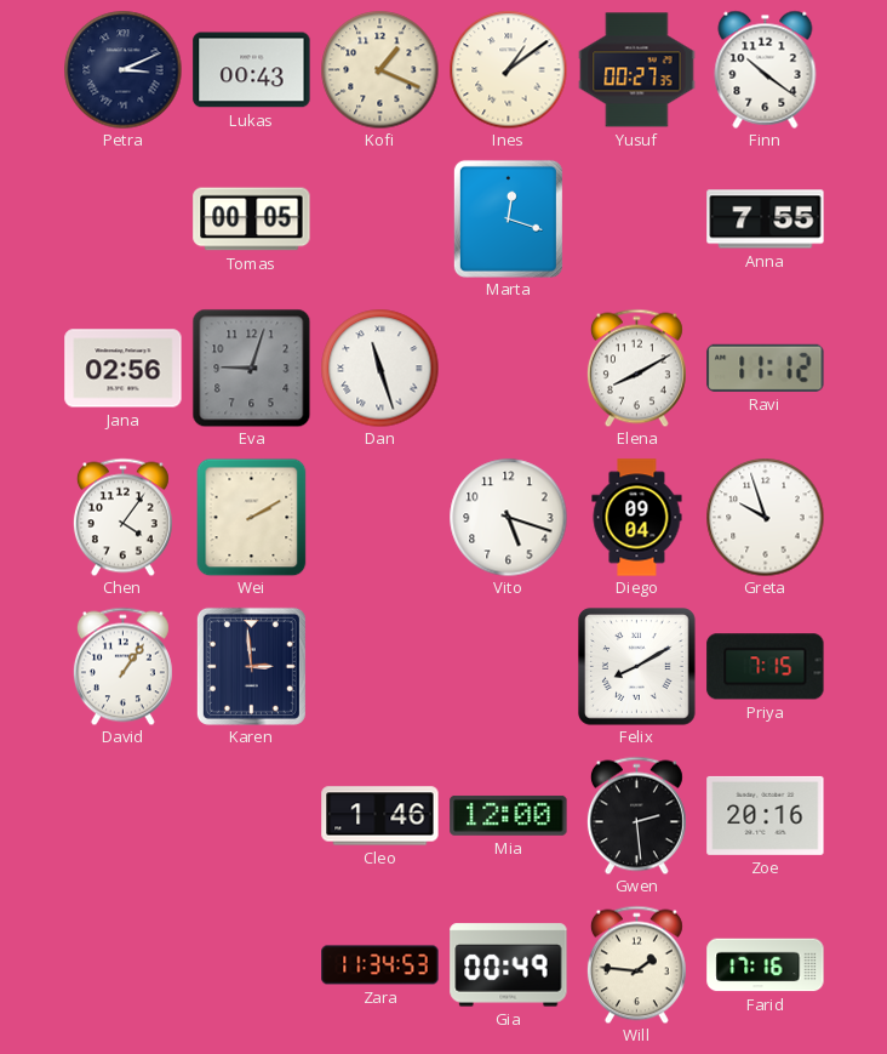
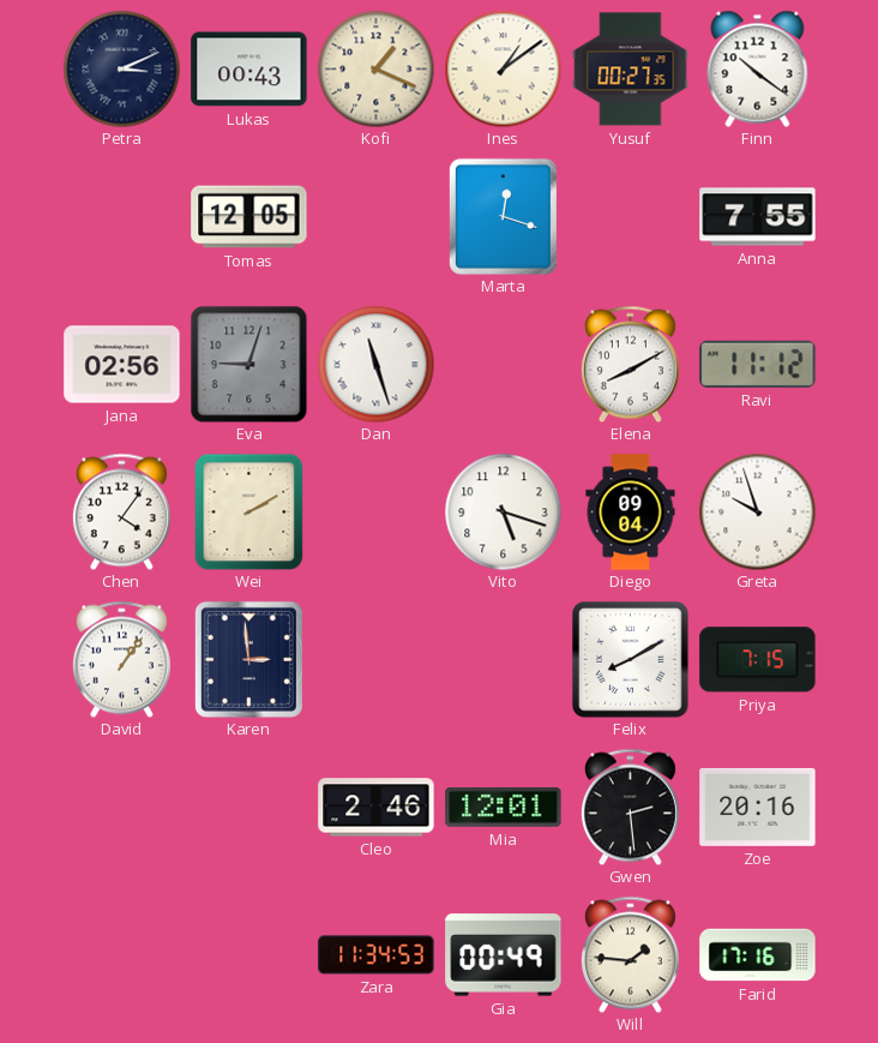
Tomas: 00:05 -> 12:05
Cleo: 1:46 -> 2:46
Mia: 12:00 -> 12:01
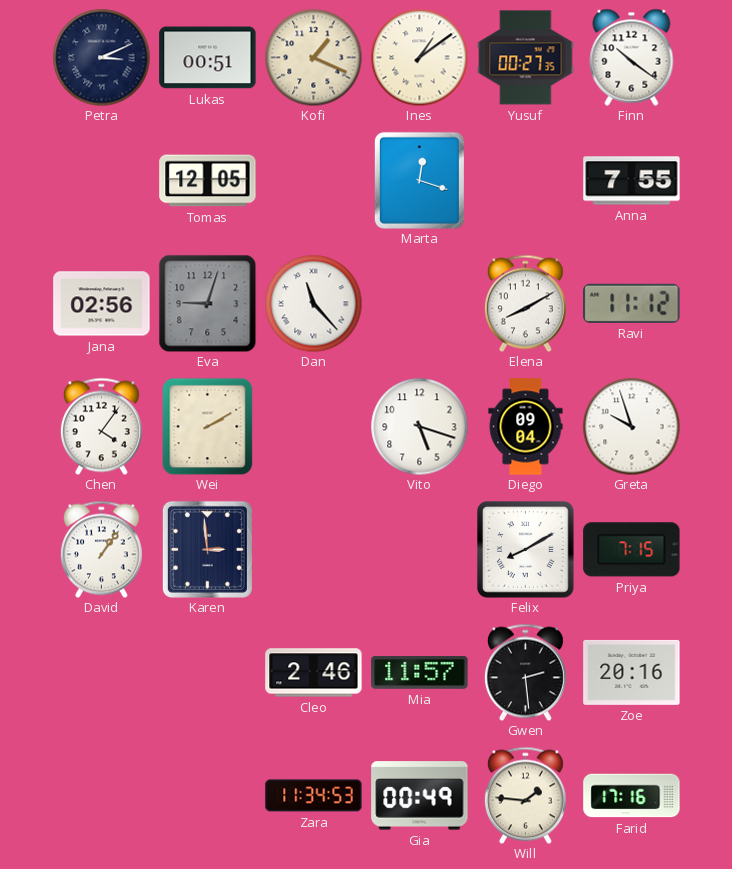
Lukas: 00:43 -> 00:51
Dan: 11:27 -> 11:23
Mia: 12:01 -> 11:57
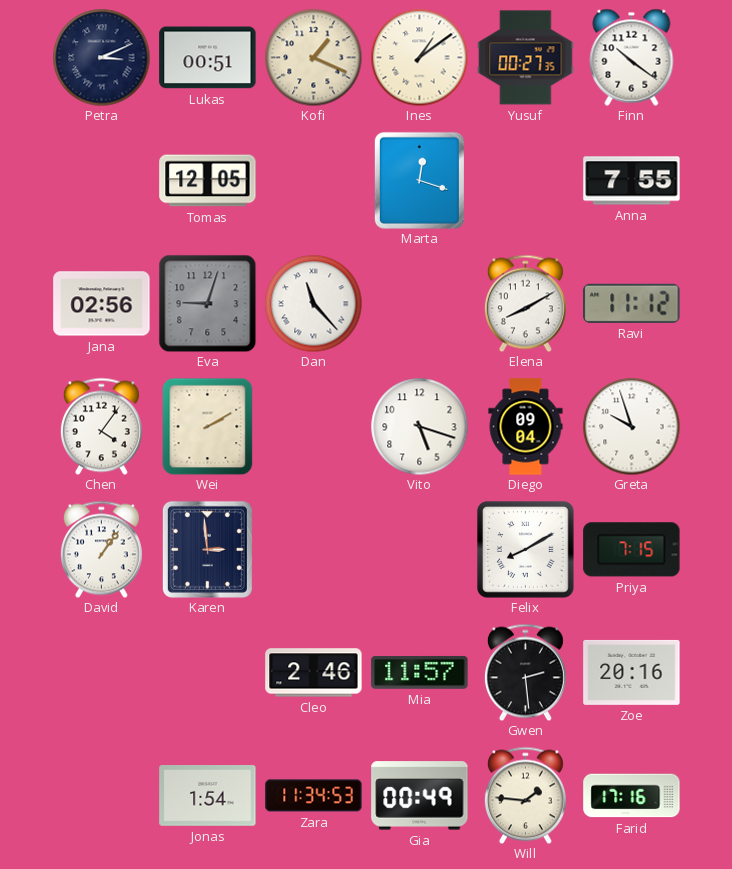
Jonas: none -> 1:54
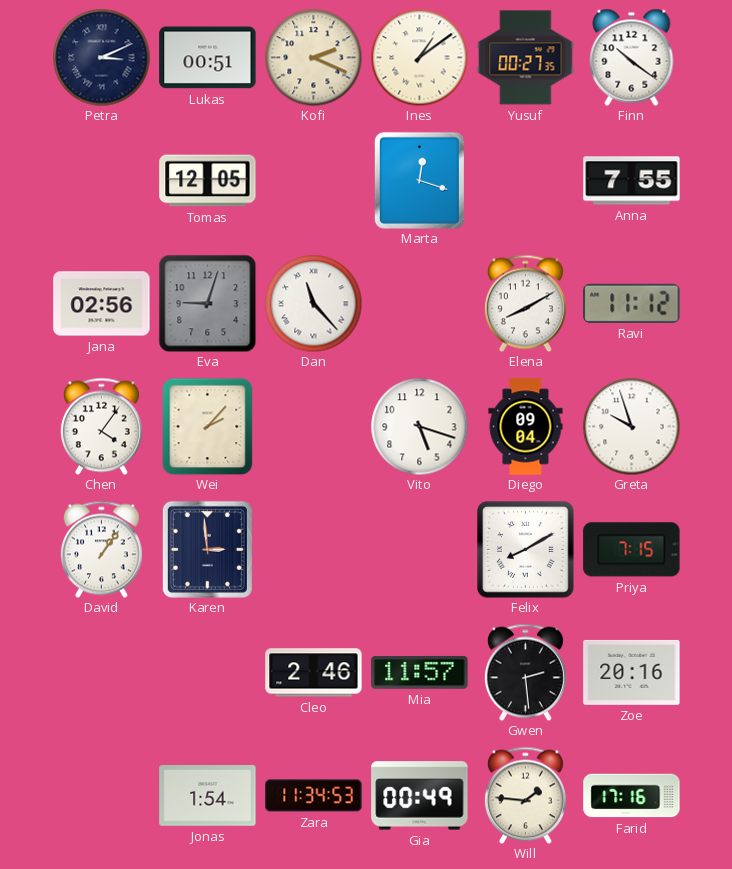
Kofi: 1:19 -> 2:19
Wei: 2:10 -> 2:07
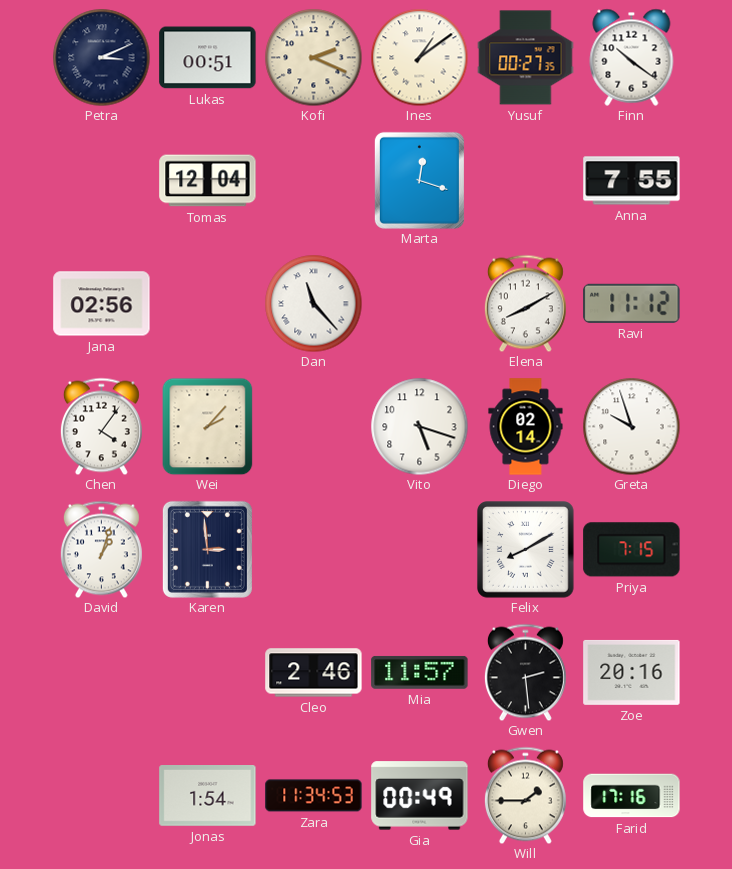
Tomas: 12:05 -> 12:04
Eva: 9:03 -> none
Diego: 09:04 -> 02:14
David: 1:06 -> 1:03
Will: 1:46 -> 1:45
